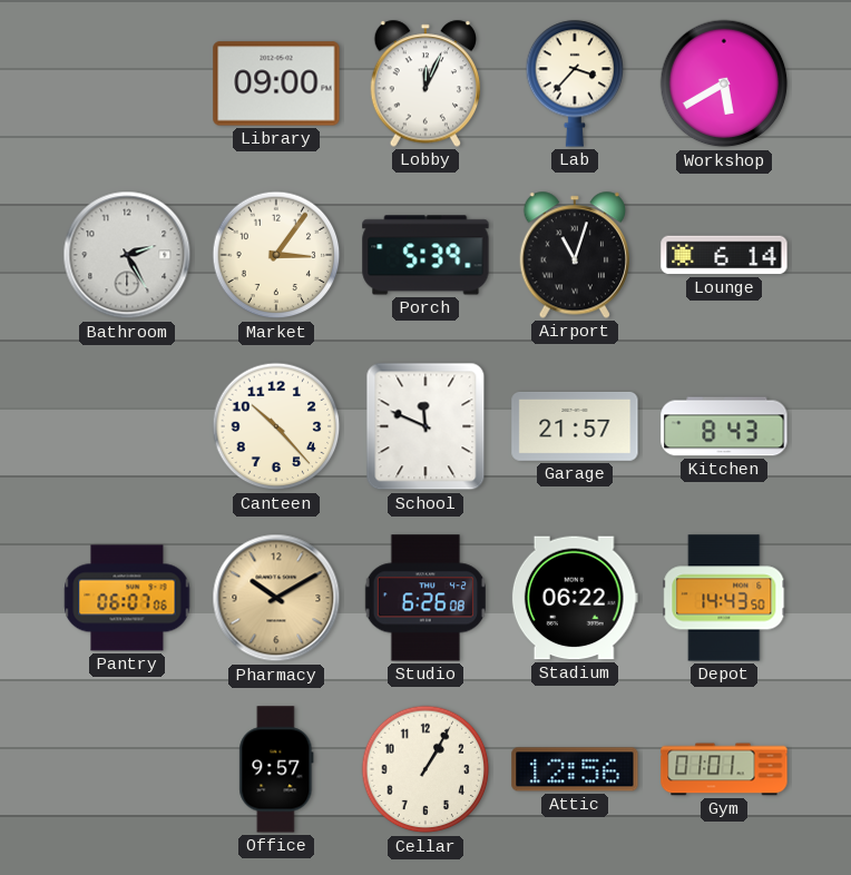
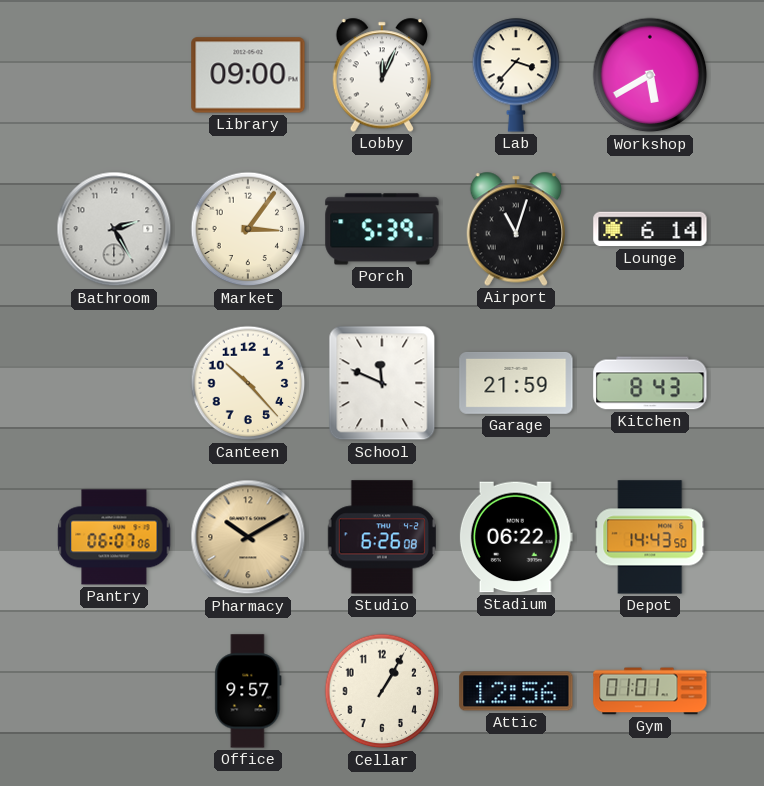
Garage: 21:57 -> 21:59
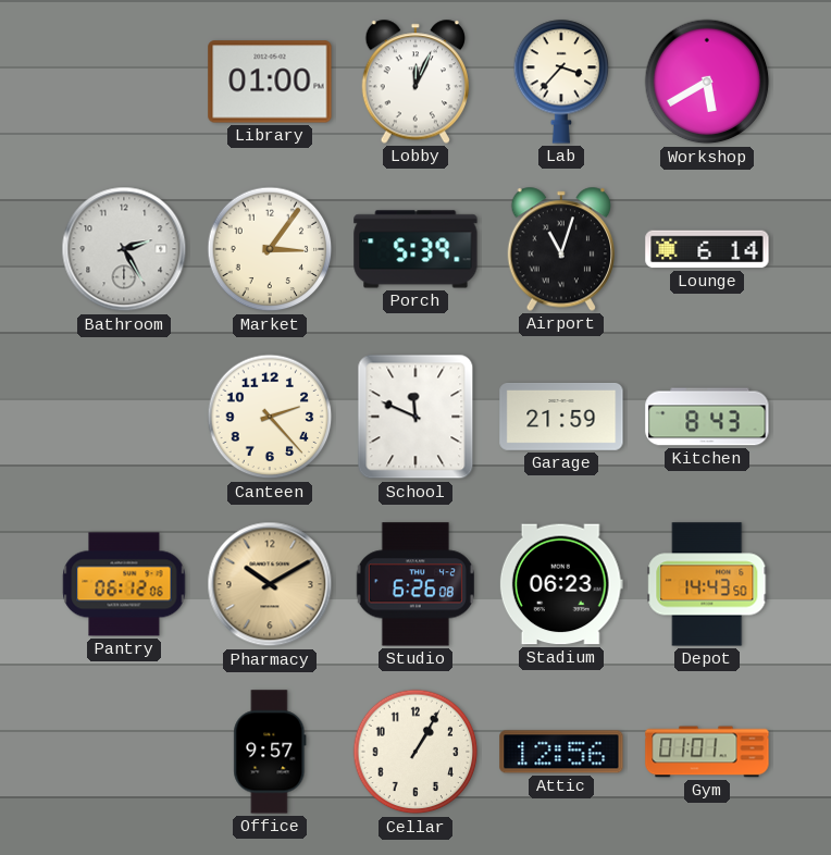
Library: 09:00 -> 01:00
Canteen: 10:23 -> 2:23
Pantry: 06:07 -> 06:12
Stadium: 06:22 -> 06:23
